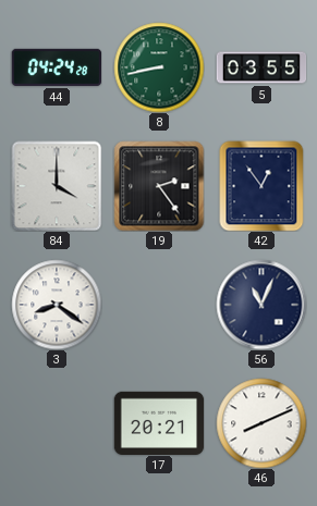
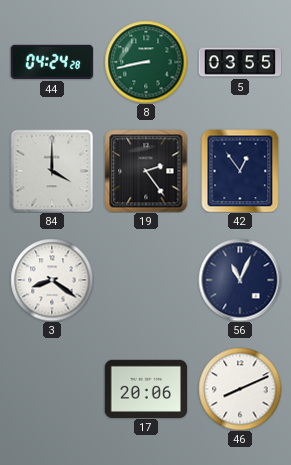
17: 20:21 -> 20:06
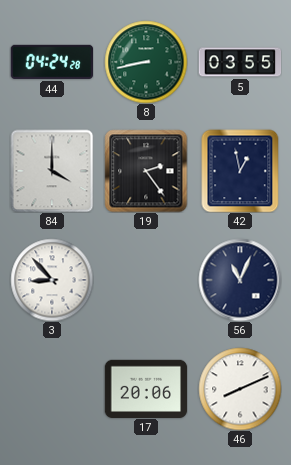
42: 12:54 -> 12:58
3: 8:21 -> 8:53
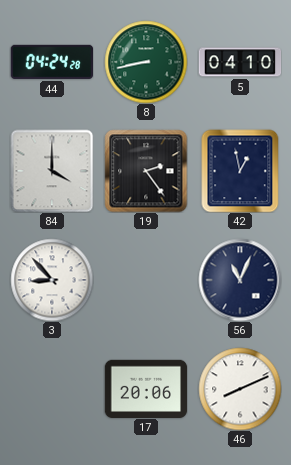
5: 03:55 -> 04:10
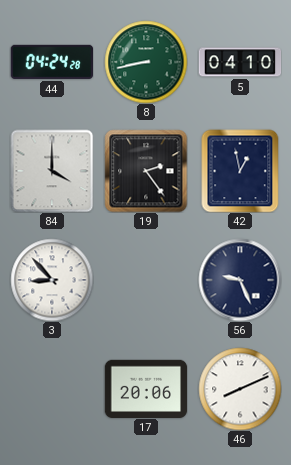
56: 11:04 -> 9:26
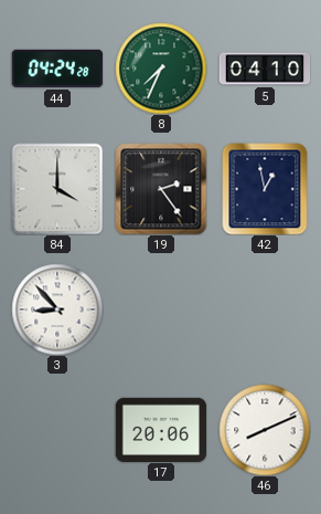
8: 8:43 -> 7:34
56: 9:26 -> none
